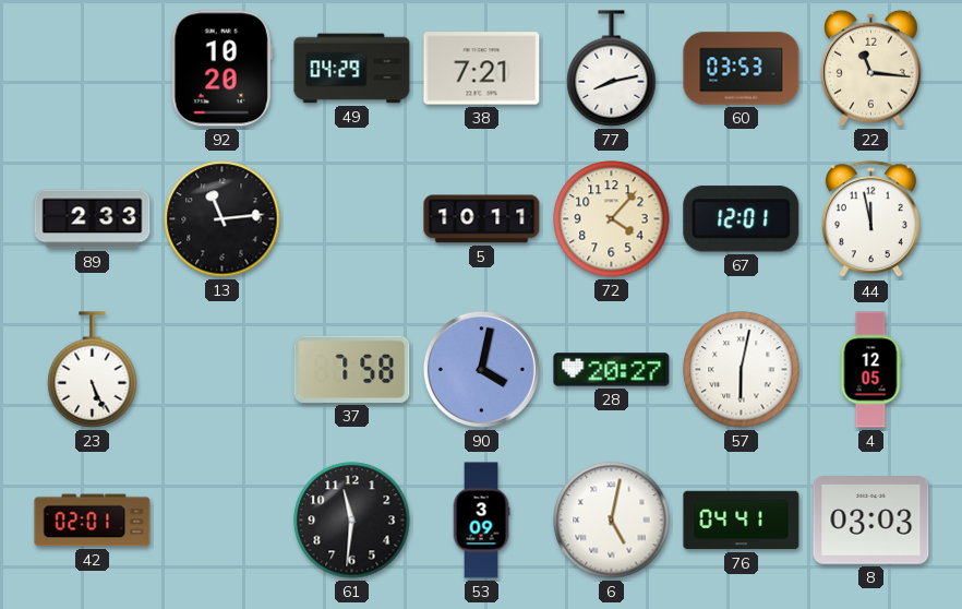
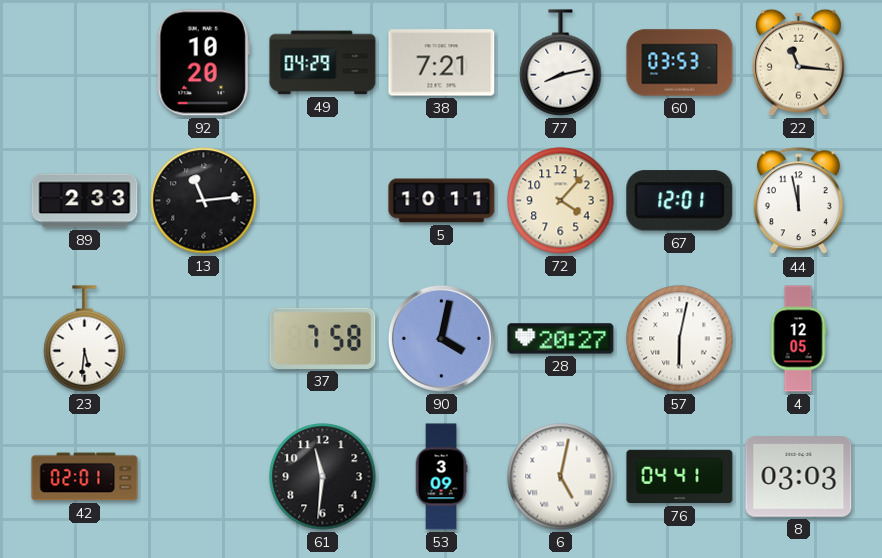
23: 5:26 -> 5:31
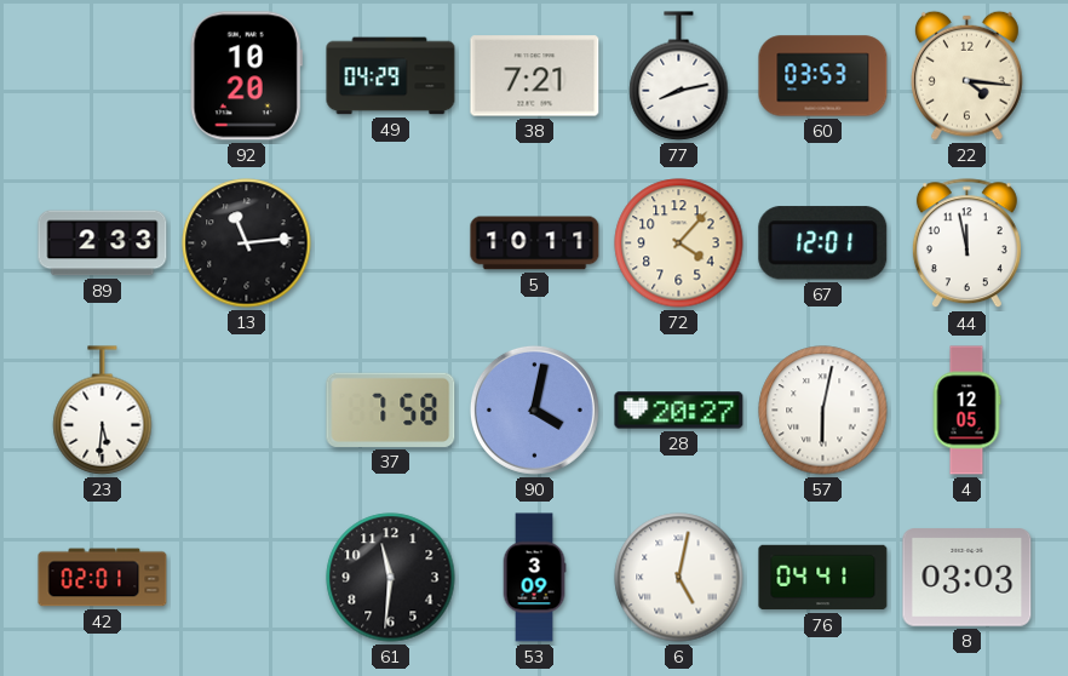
22: 11:16 -> 4:16
